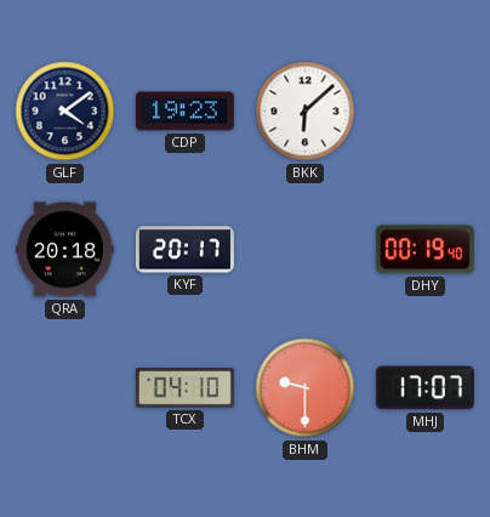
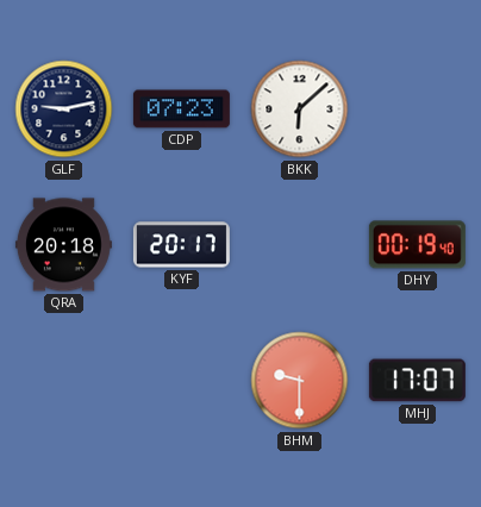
GLF: 4:09 -> 9:13
CDP: 19:23 -> 07:23
TCX: 04:10 -> none
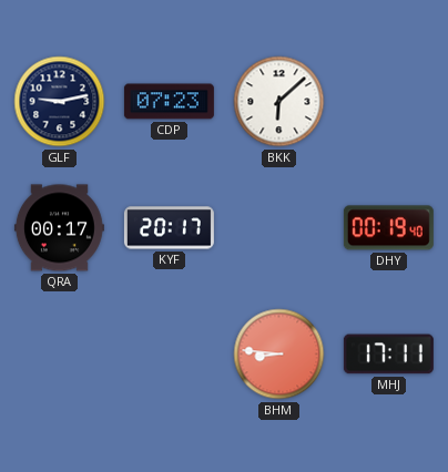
QRA: 20:18 -> 00:17
BHM: 9:30 -> 8:46
MHJ: 17:07 -> 17:11
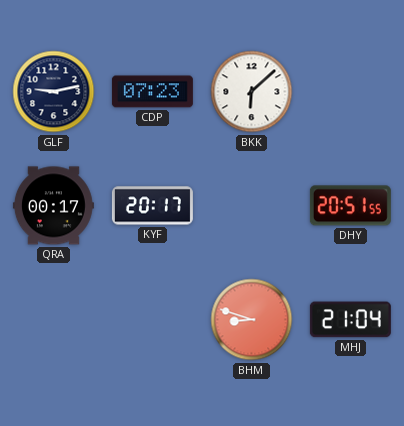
DHY: 00:19 -> 20:51
BHM: 8:46 -> 8:48
MHJ: 17:11 -> 21:04
